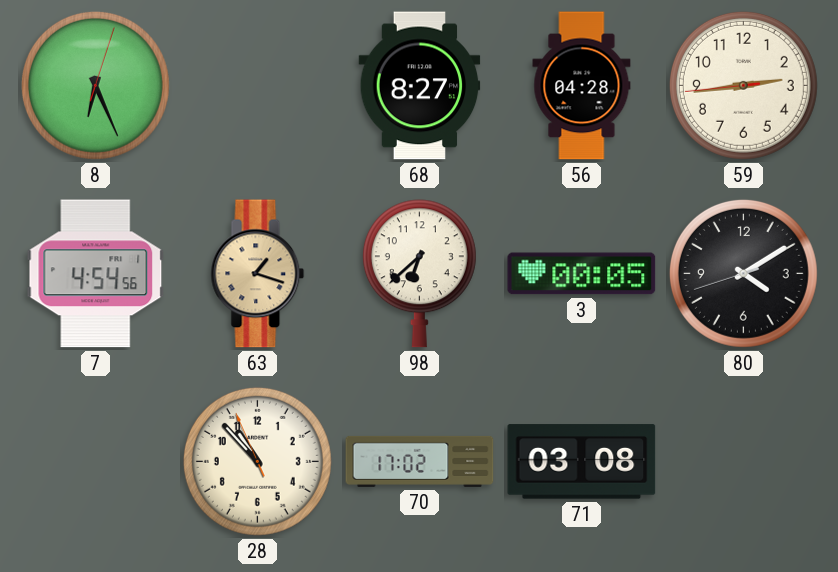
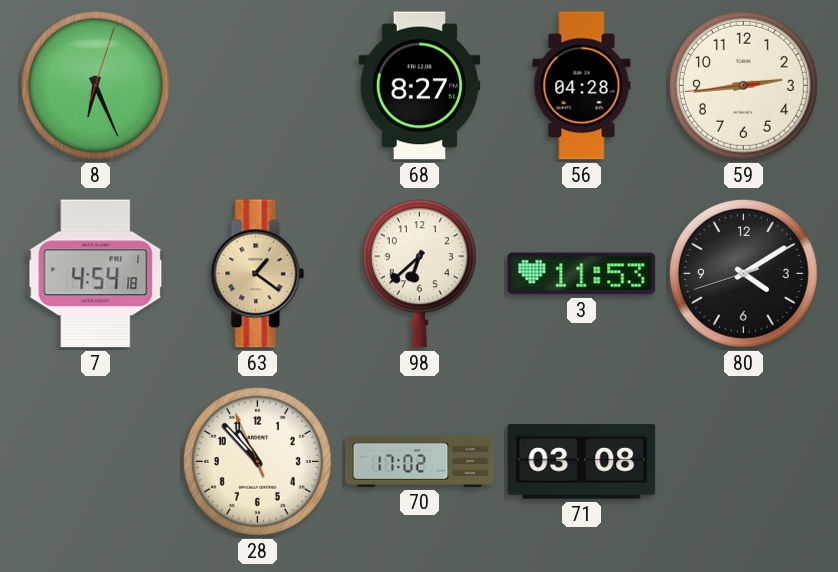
7: 4:54:56 -> 4:54:18
63: 1:18 -> 1:21
3: 00:05 -> 11:53
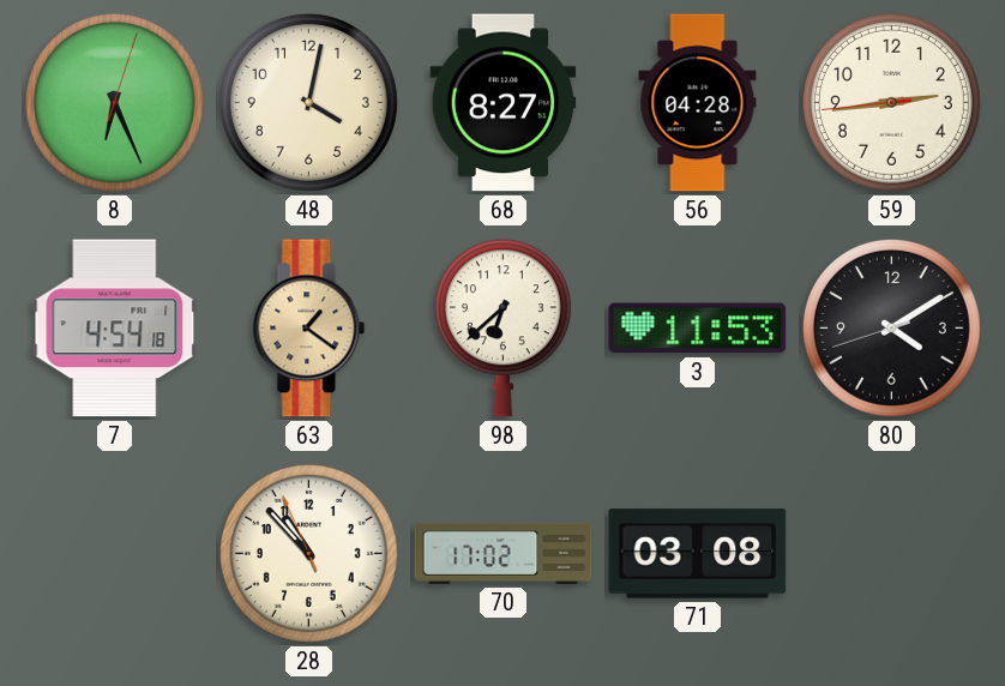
48: none -> 4:02
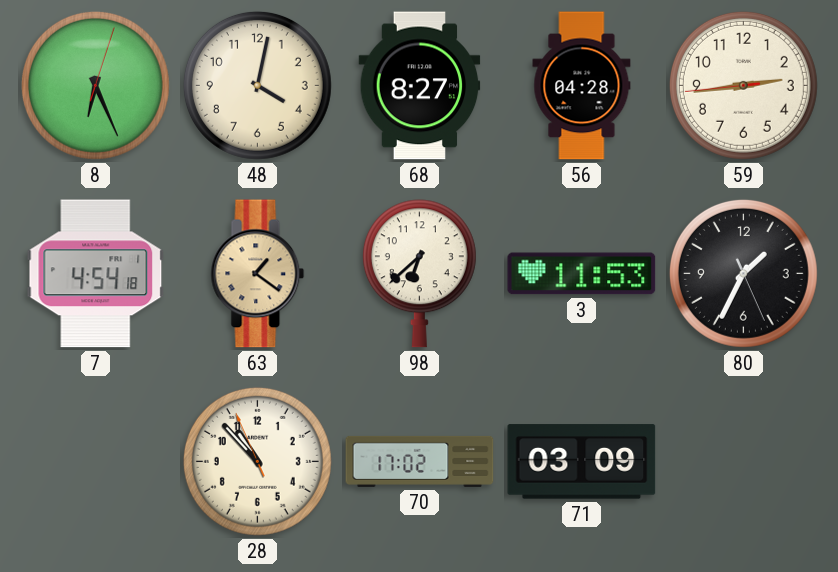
80: 4:09 -> 1:34
71: 03:08 -> 03:09
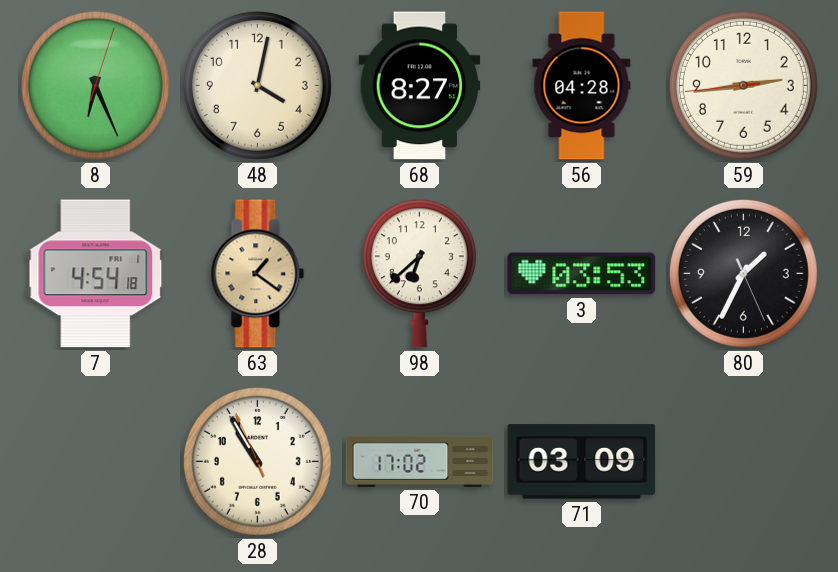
3: 11:53 -> 03:53
28: 10:52 -> 10:54
